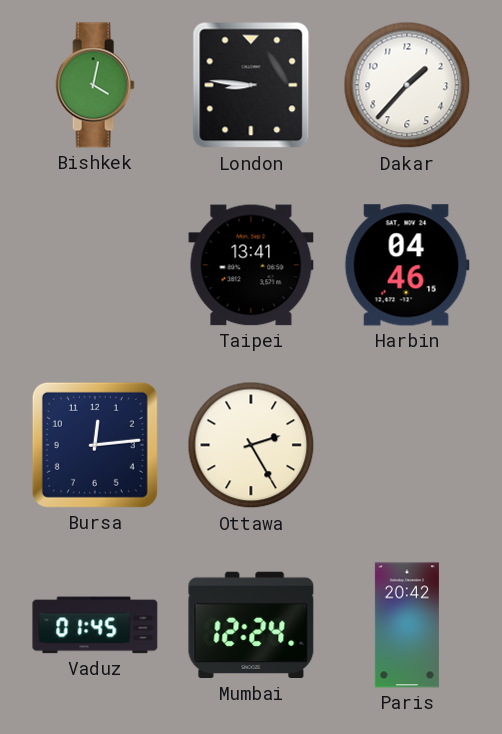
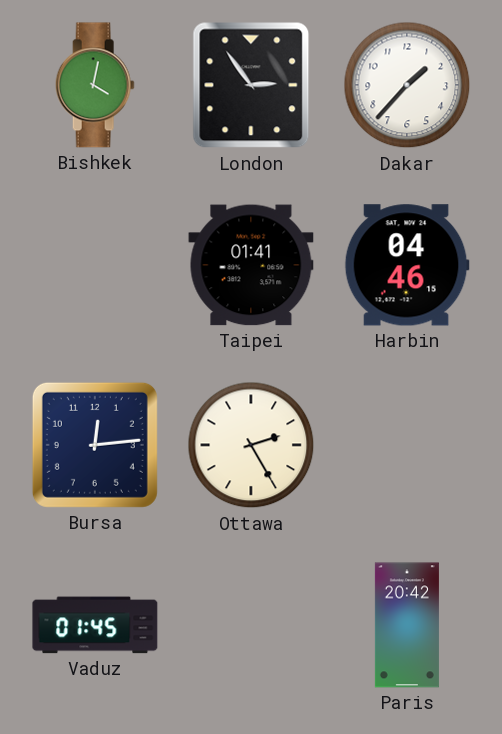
London: 8:46 -> 2:54
Taipei: 13:41 -> 01:41
Mumbai: 12:24 -> none
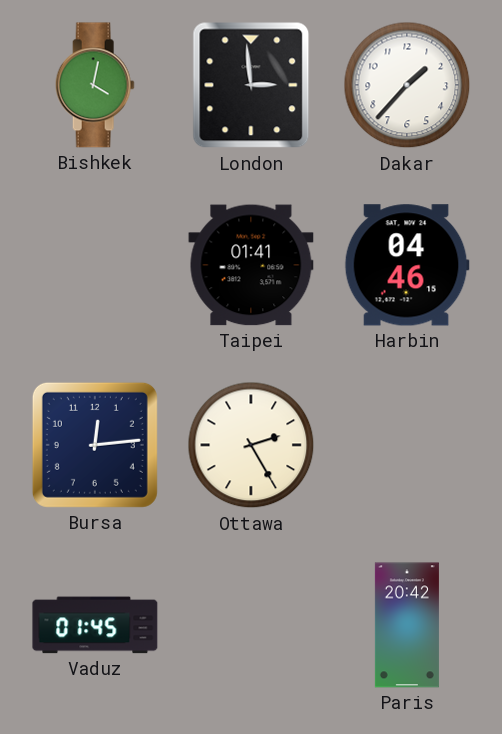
London: 2:54 -> 2:59
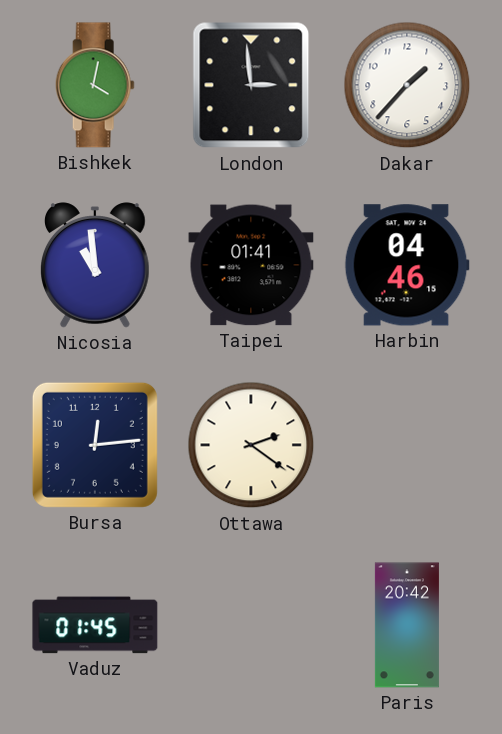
Nicosia: none -> 10:59
Ottawa: 2:25 -> 2:21
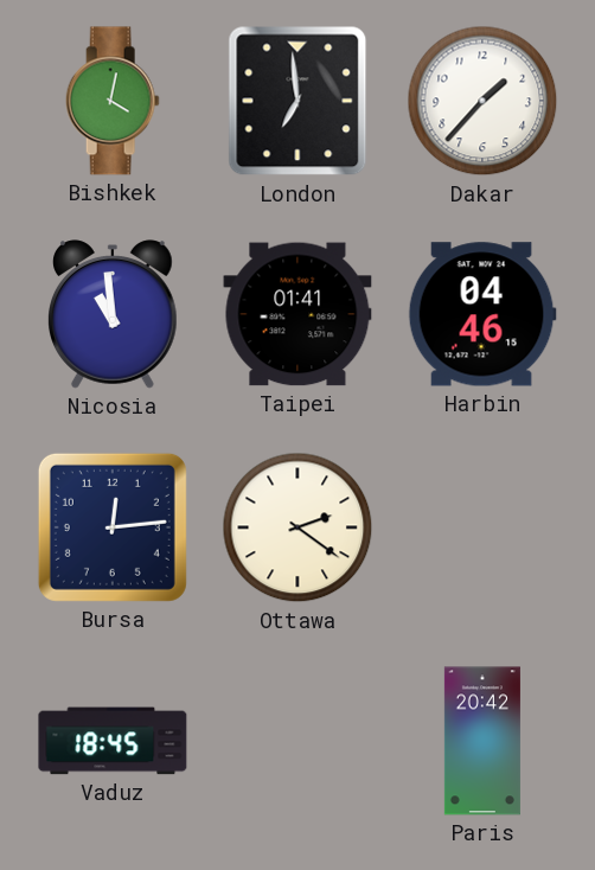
London: 2:59 -> 6:59
Vaduz: 01:45 -> 18:45
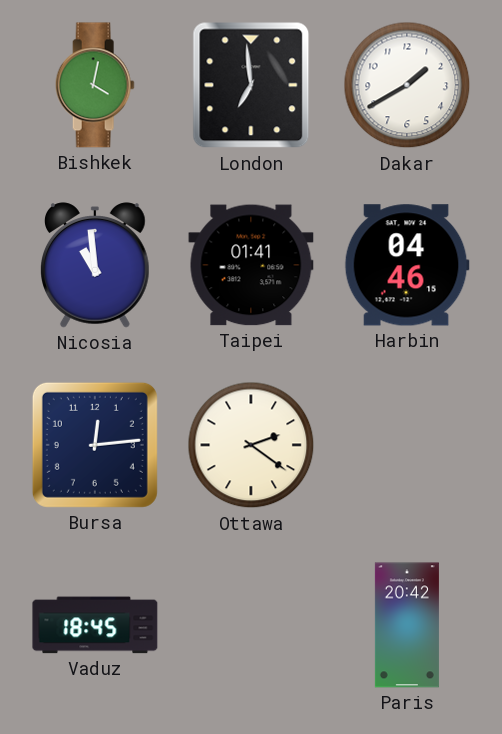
Dakar: 1:37 -> 1:40
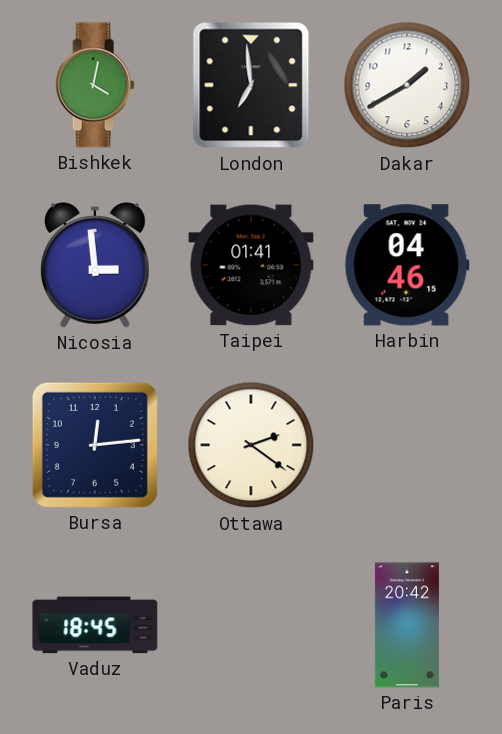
Nicosia: 10:59 -> 2:59
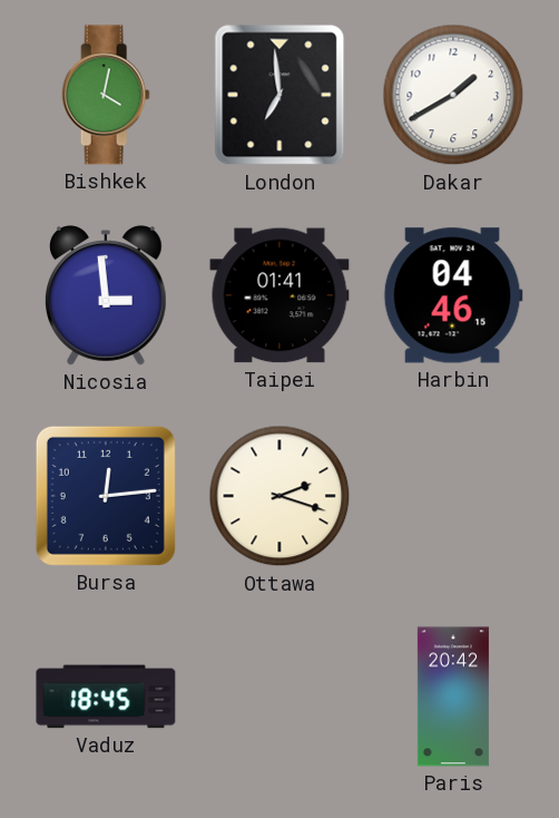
Ottawa: 2:21 -> 2:18
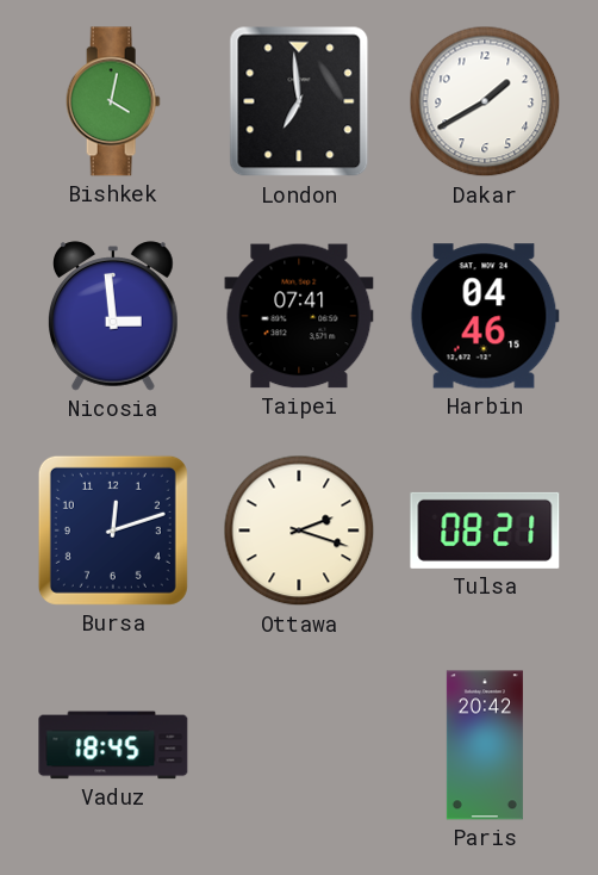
Taipei: 01:41 -> 07:41
Bursa: 12:14 -> 12:12
Tulsa: none -> 08:21
